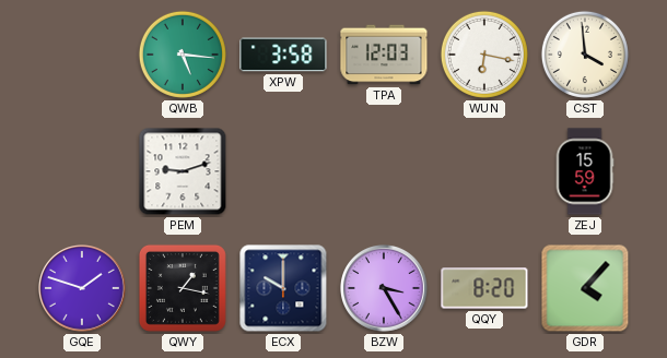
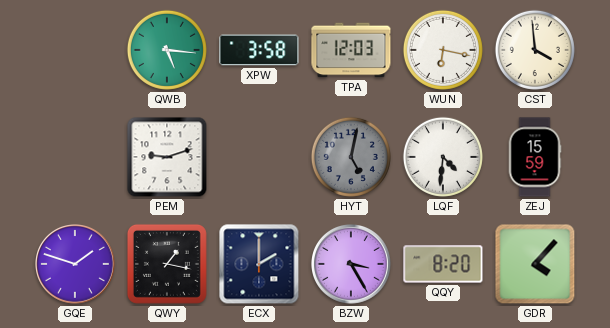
HYT: none -> 5:02
LQF: none -> 4:31
ECX: 10:00 -> 2:00
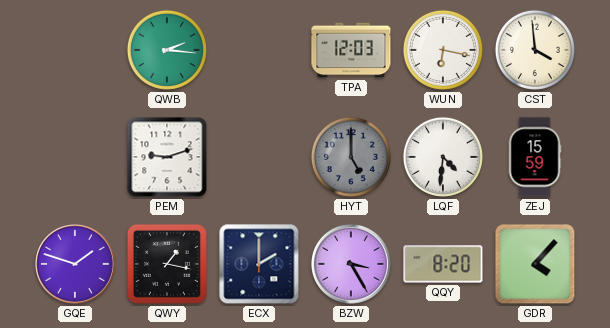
QWB: 5:16 -> 2:16
XPW: 3:58 -> none
HYT: 5:02 -> 5:00
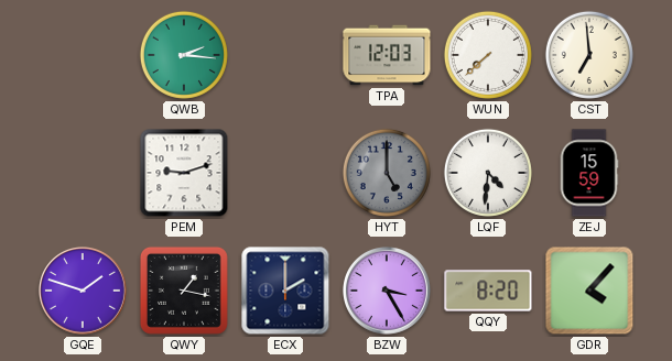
WUN: 6:17 -> 7:38
CST: 3:59 -> 6:59
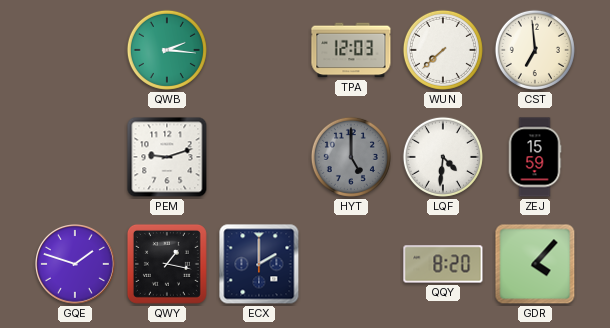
BZW: 3:25 -> none
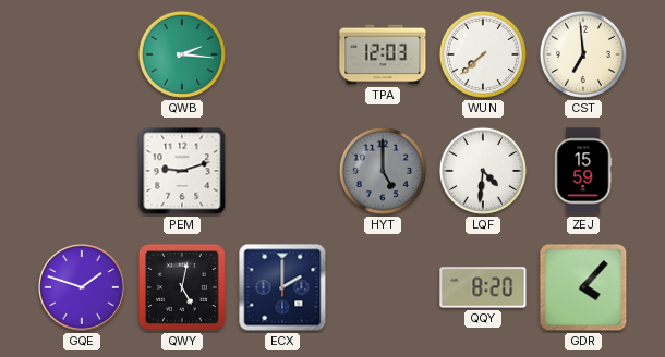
QWY: 1:17 -> 5:02
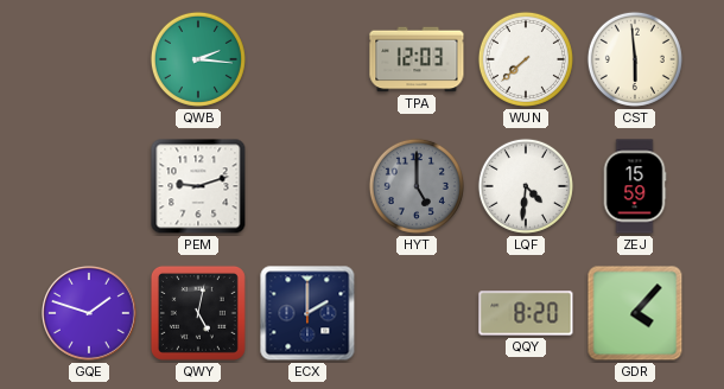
CST: 6:59 -> 5:59
